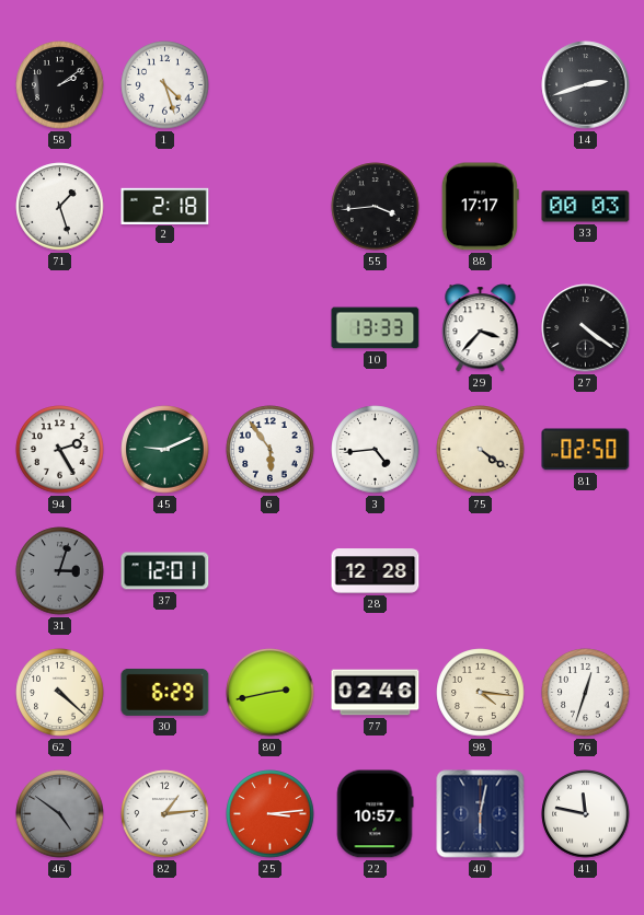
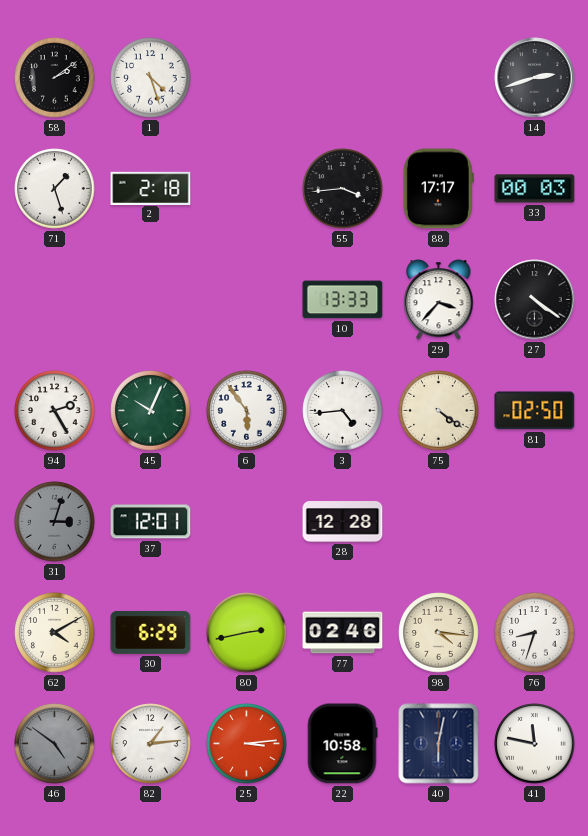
45: 9:11 -> 10:04
62: 4:22 -> 4:10
76: 12:33 -> 8:33
22: 10:57 -> 10:58
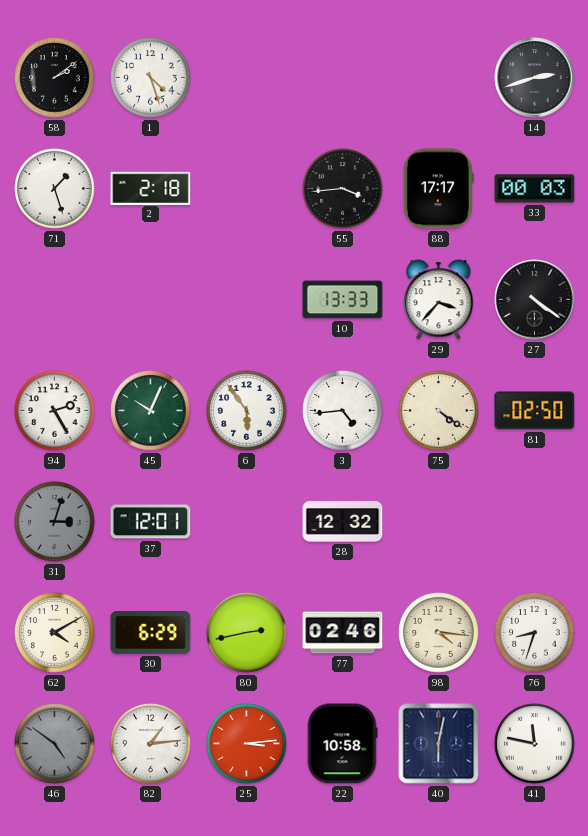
28: 12:28 -> 12:32
